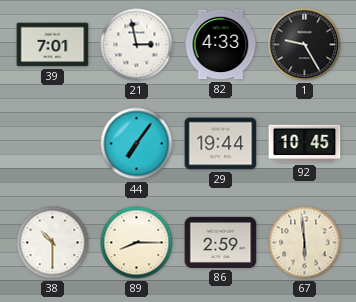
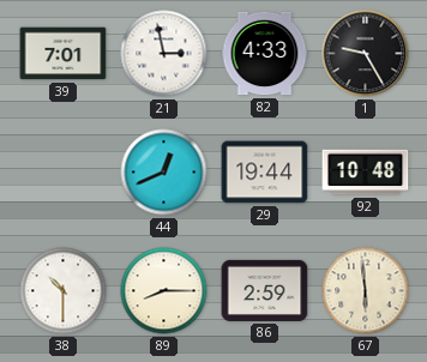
44: 7:06 -> 12:41
92: 10:45 -> 10:48
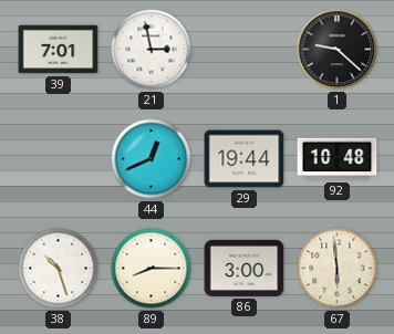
82: 4:33 -> none
1: 9:25 -> 9:22
38: 10:30 -> 10:27
86: 2:59 -> 3:00
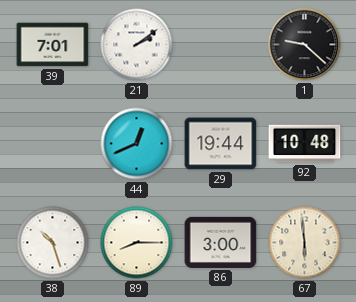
21: 2:58 -> 2:09
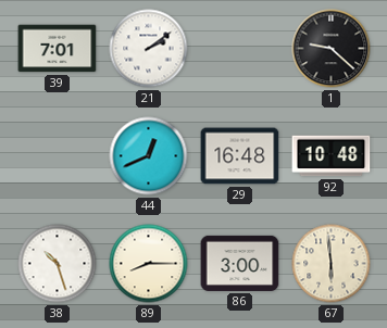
29: 19:44 -> 16:48
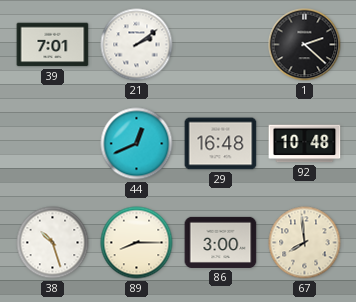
1: 9:22 -> 2:22
67: 5:59 -> 7:59
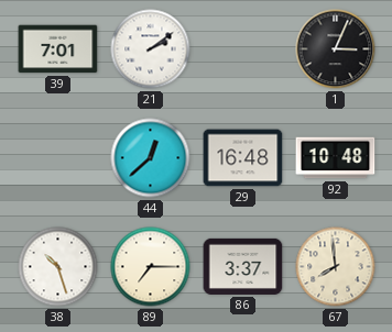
1: 2:22 -> 3:04
44: 12:41 -> 12:38
89: 8:15 -> 7:15
86: 3:00 -> 3:37
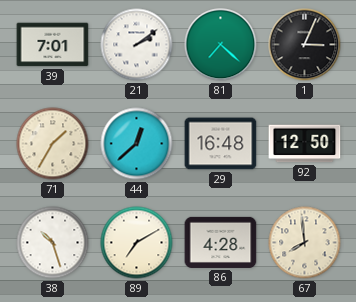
81: none -> 7:22
71: none -> 1:35
92: 10:48 -> 12:50
89: 7:15 -> 7:10
86: 3:37 -> 4:28
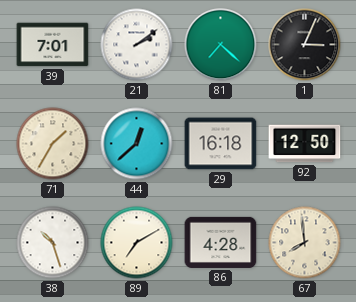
29: 16:48 -> 16:18
